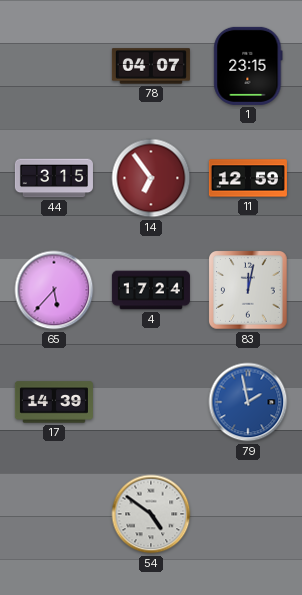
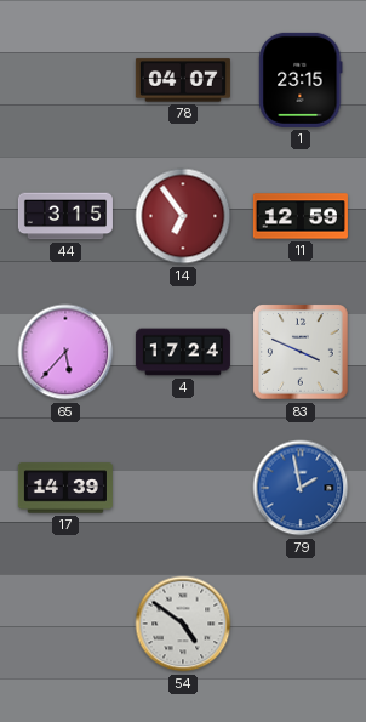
83: 12:02 -> 3:49
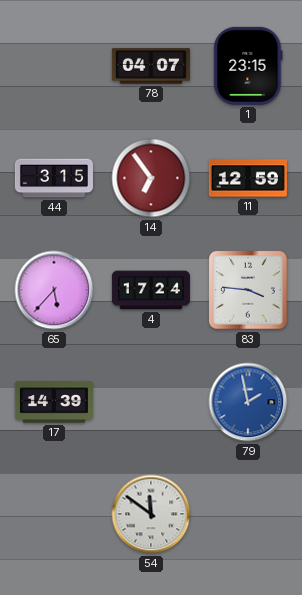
83: 3:49 -> 3:46
54: 4:51 -> 11:51
